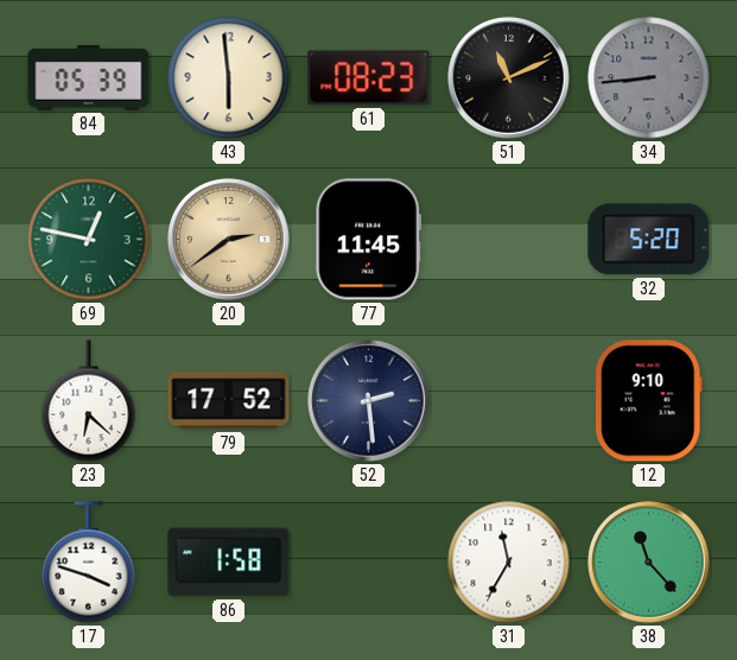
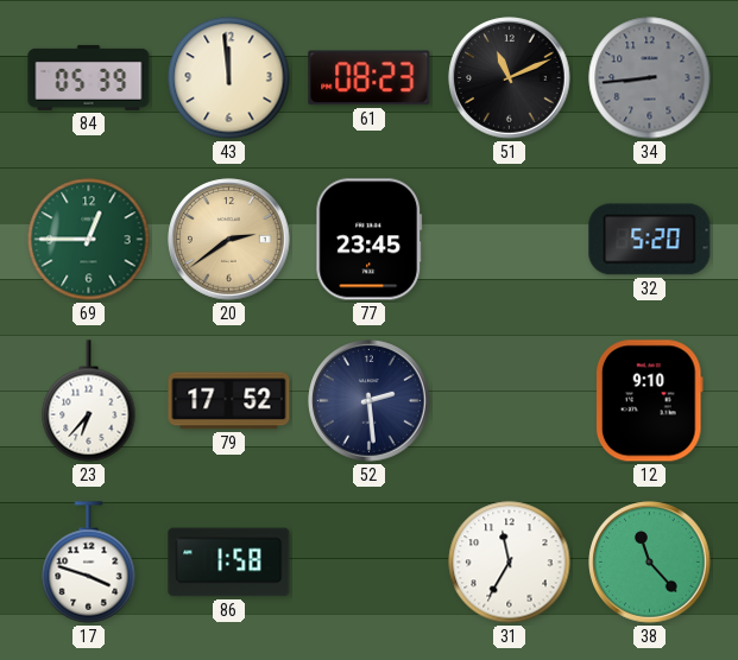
43: 5:59 -> 11:59
69: 12:47 -> 12:45
77: 11:45 -> 23:45
23: 6:22 -> 6:37
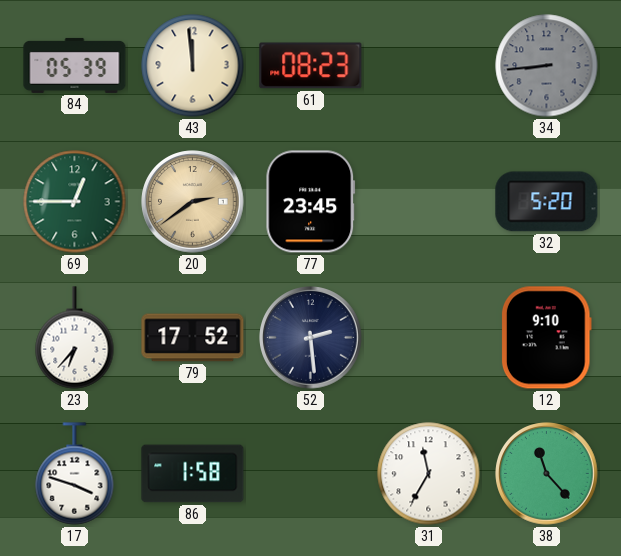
51: 11:11 -> none
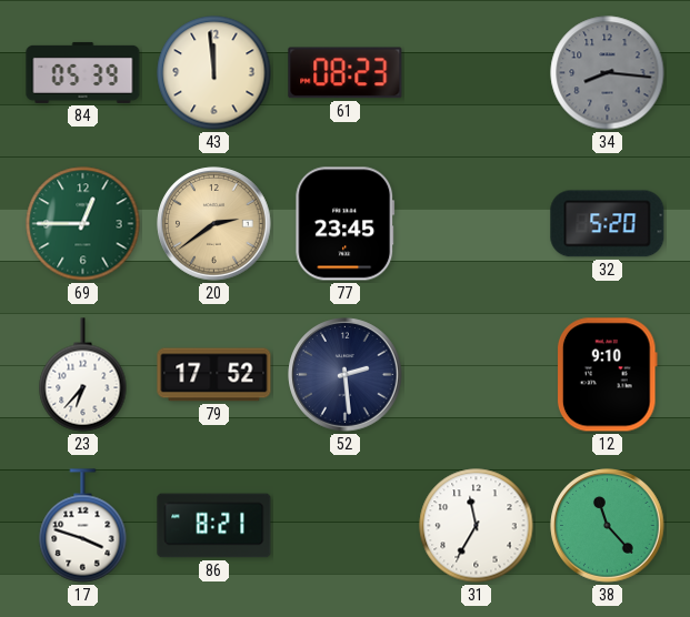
34: 8:44 -> 8:16
86: 1:58 -> 8:21
